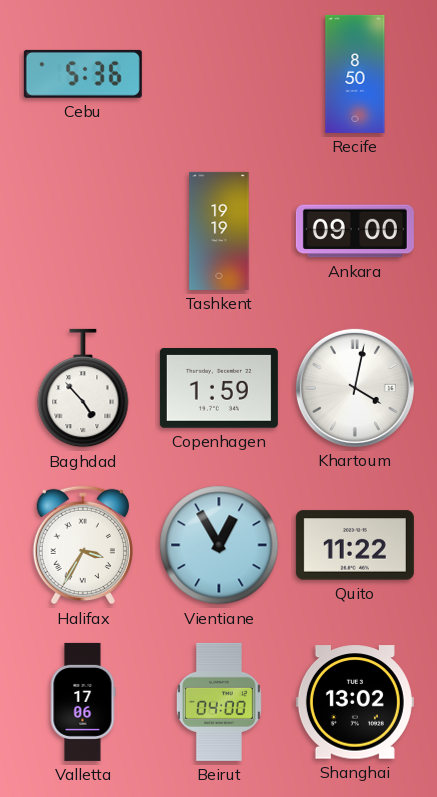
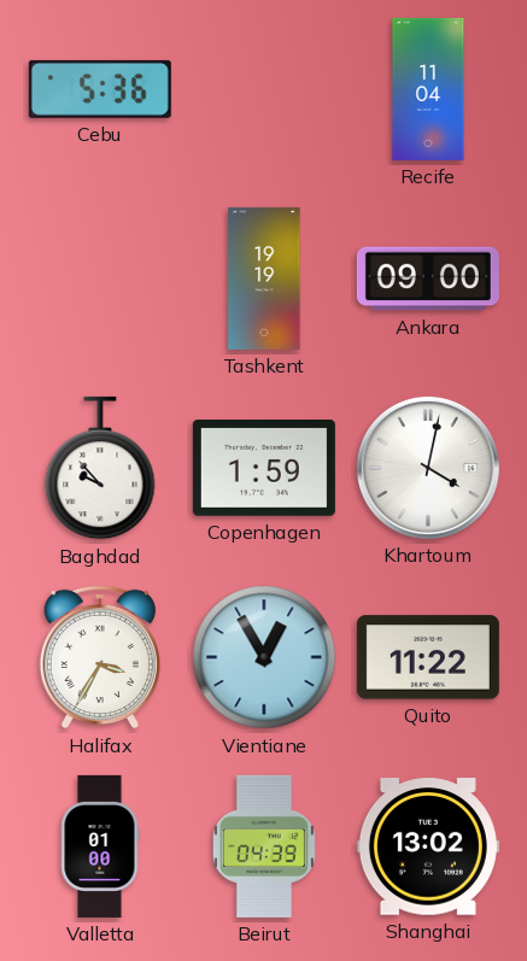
Recife: 8:50 -> 11:04
Baghdad: 4:53 -> 9:53
Valletta: 17:06 -> 01:00
Beirut: 04:00 -> 04:39
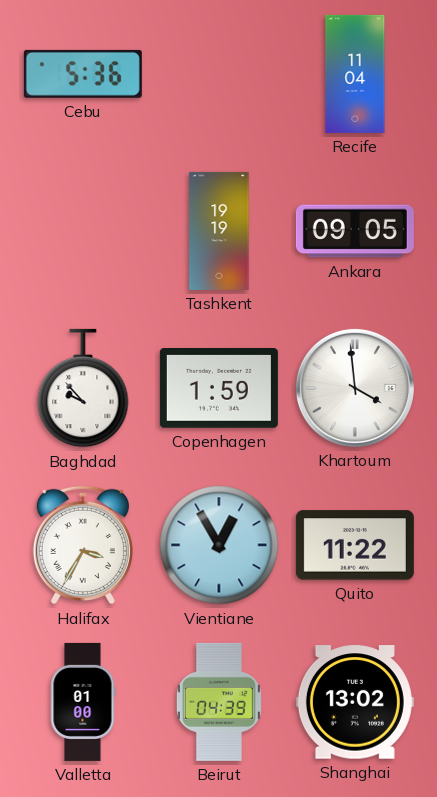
Ankara: 09:00 -> 09:05
Khartoum: 4:02 -> 3:59
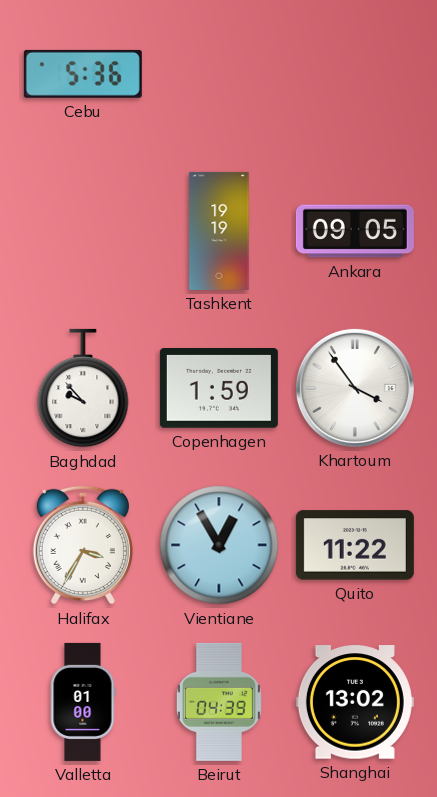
Recife: 11:04 -> none
Khartoum: 3:59 -> 3:54
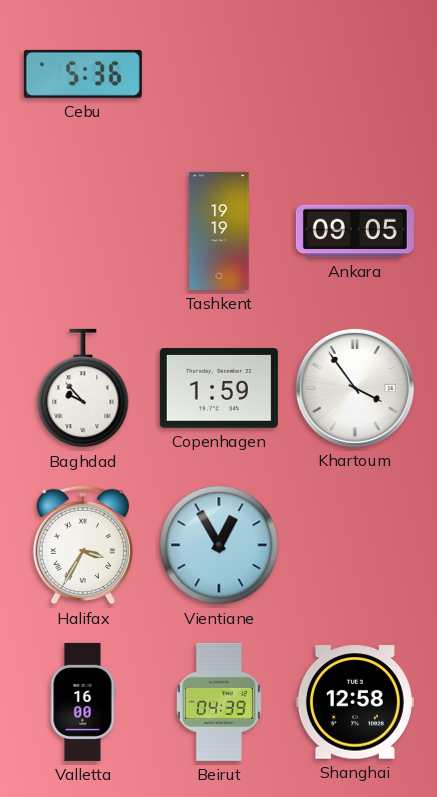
Quito: 11:22 -> none
Valletta: 01:00 -> 16:00
Shanghai: 13:02 -> 12:58
